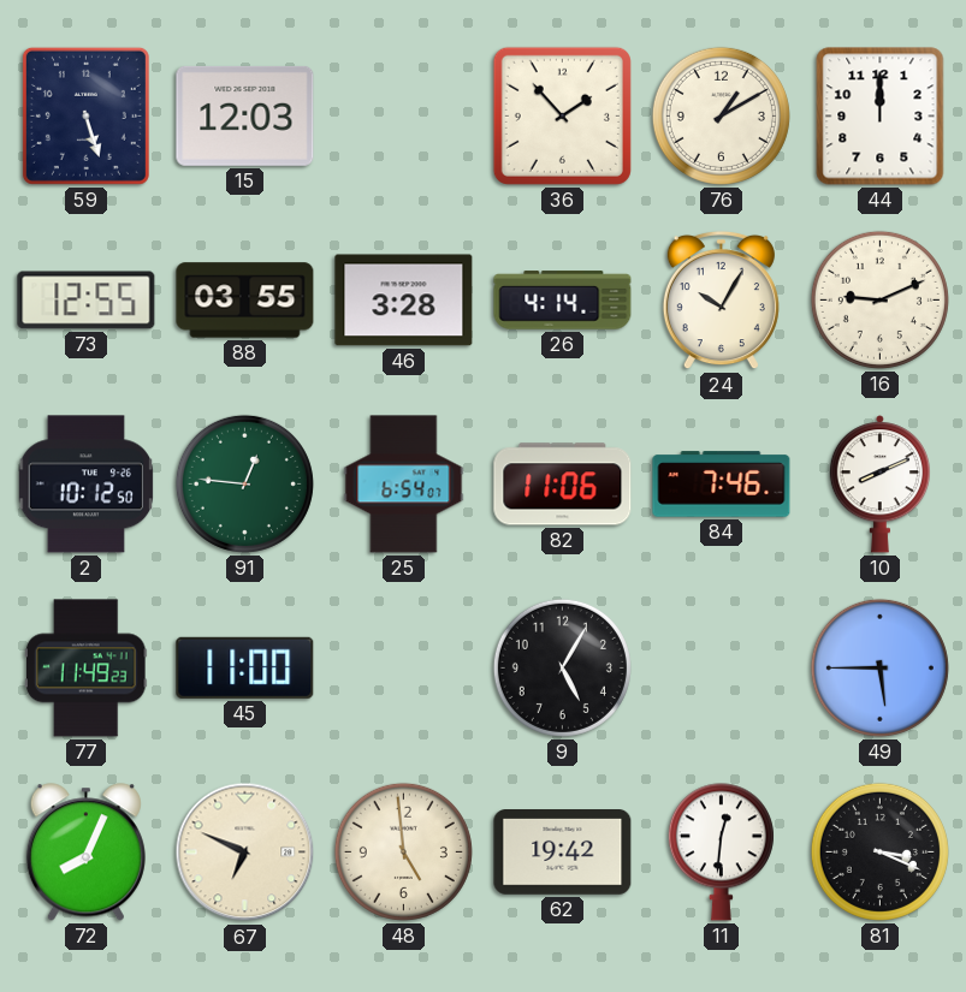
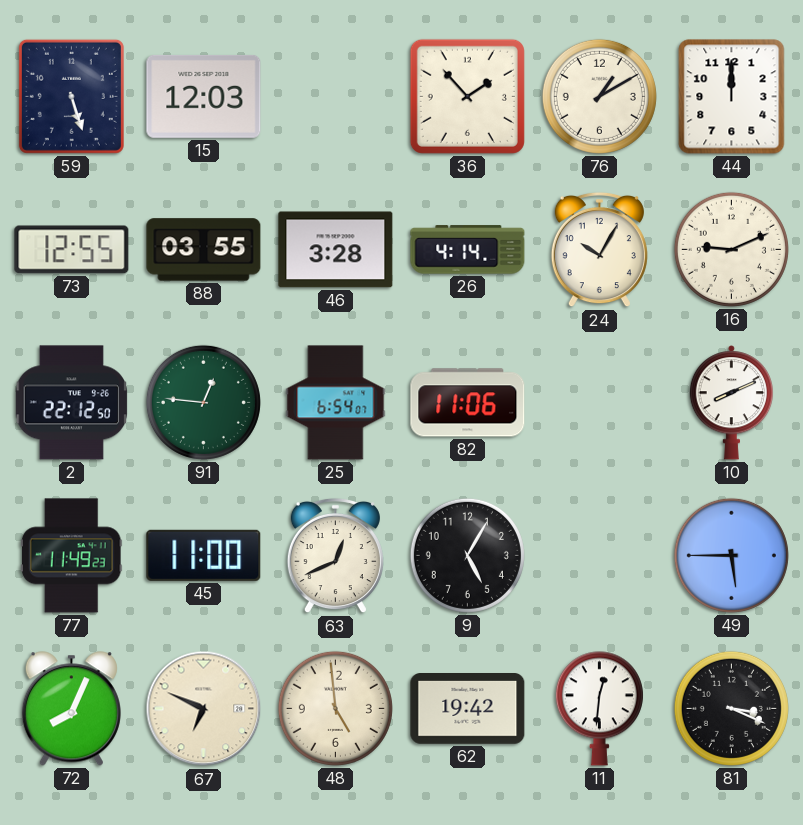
2: 10:12 -> 22:12
84: 7:46 -> none
63: none -> 12:41
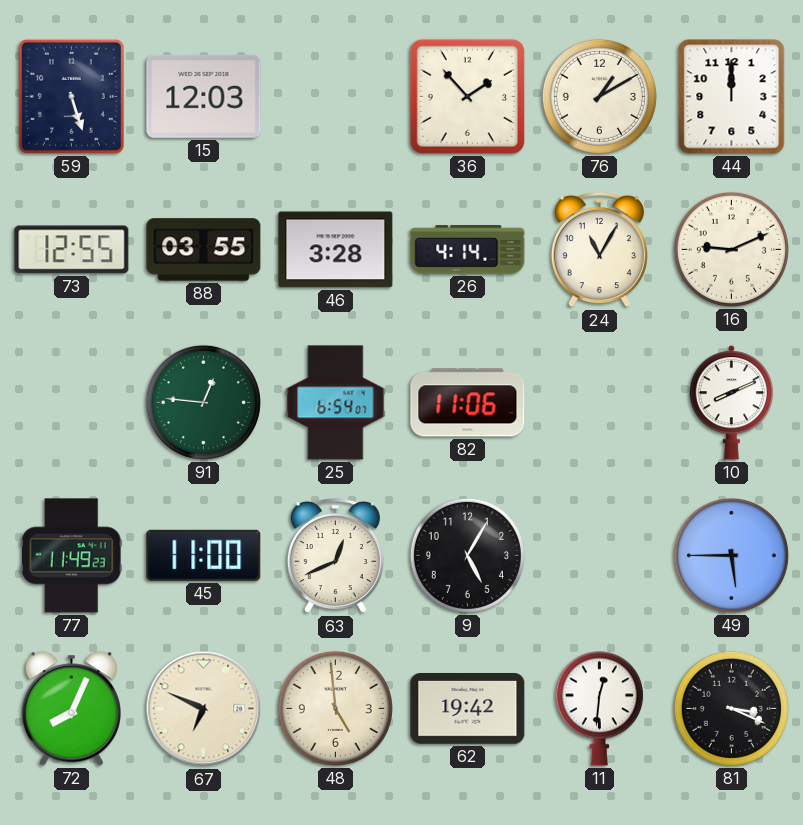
24: 10:05 -> 11:05
2: 22:12 -> none
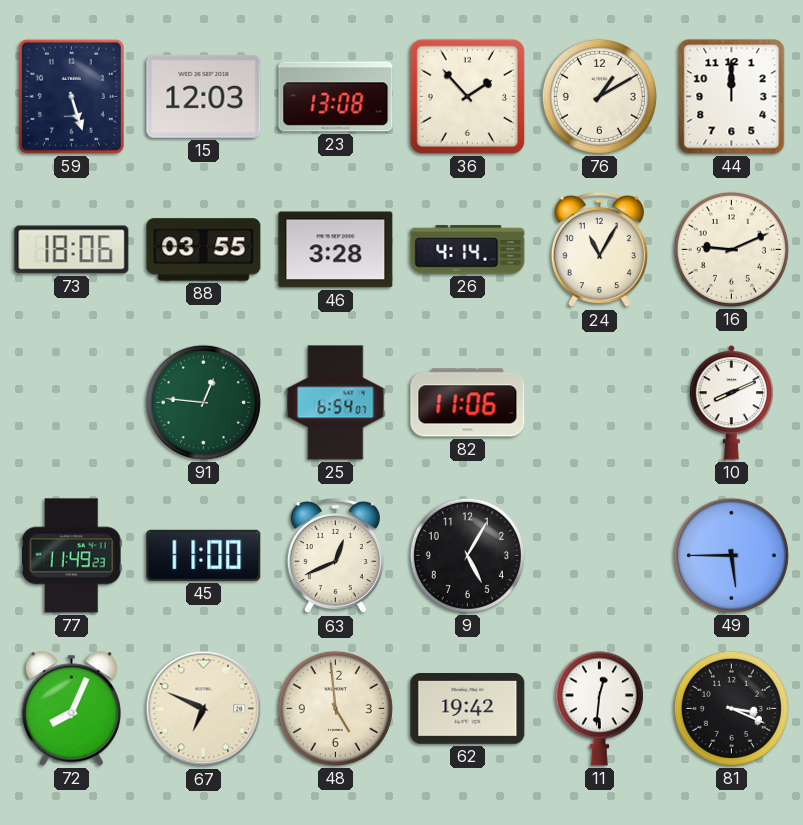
23: none -> 13:08
73: 12:55 -> 18:06
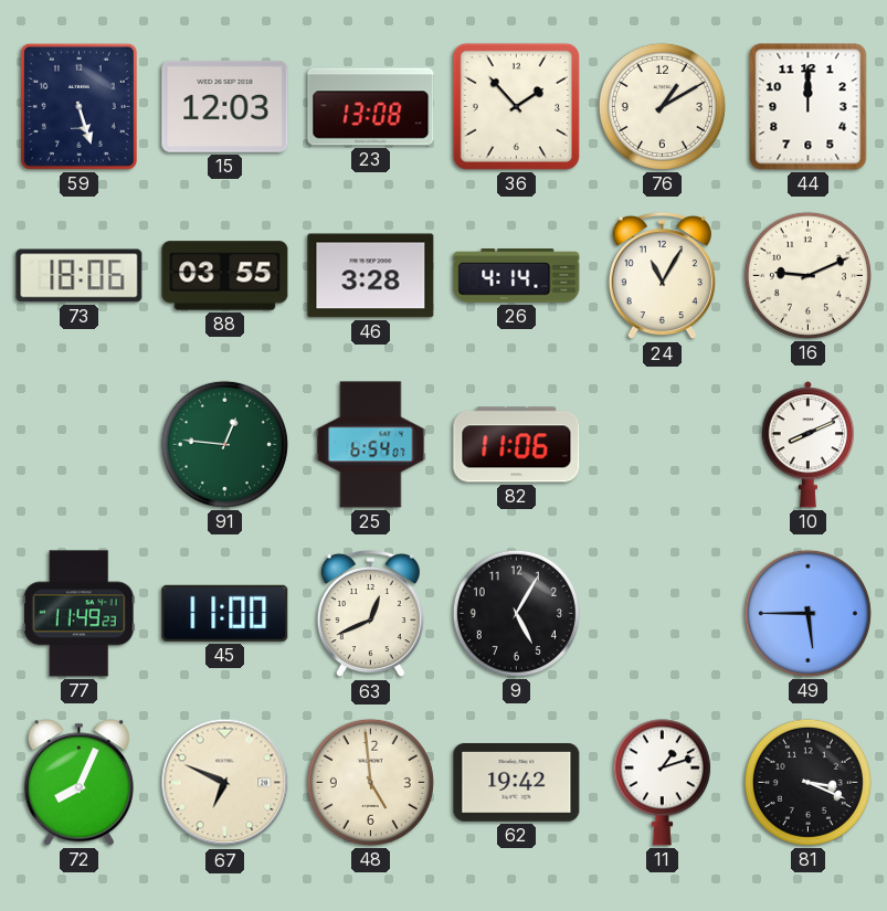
11: 12:31 -> 1:12
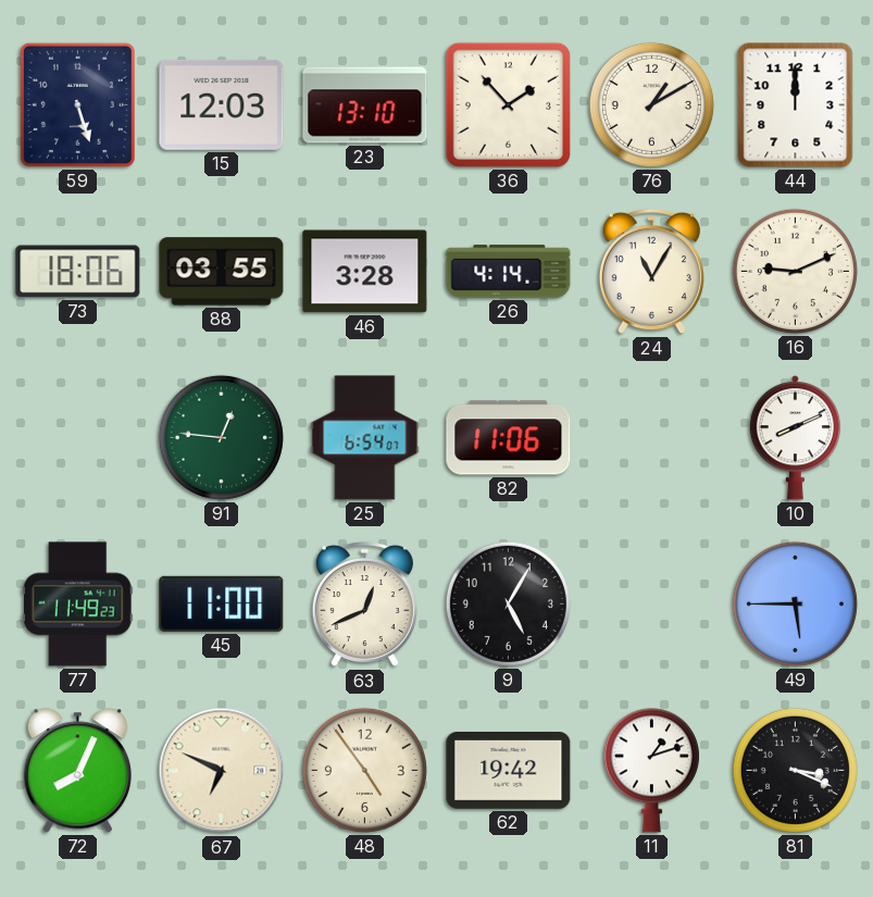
23: 13:08 -> 13:10
48: 4:59 -> 4:54
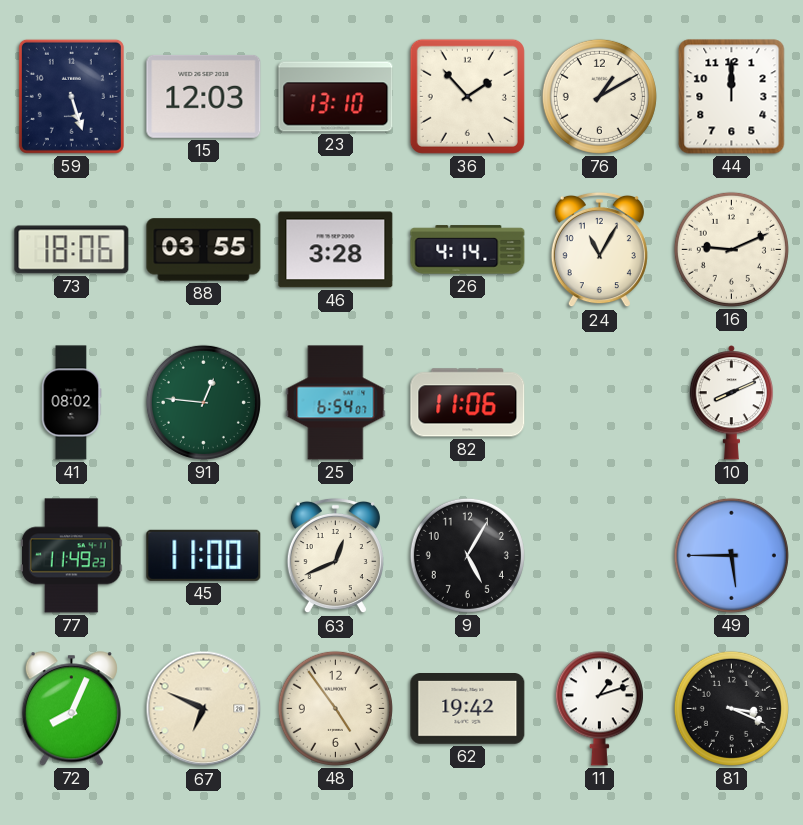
41: none -> 08:02
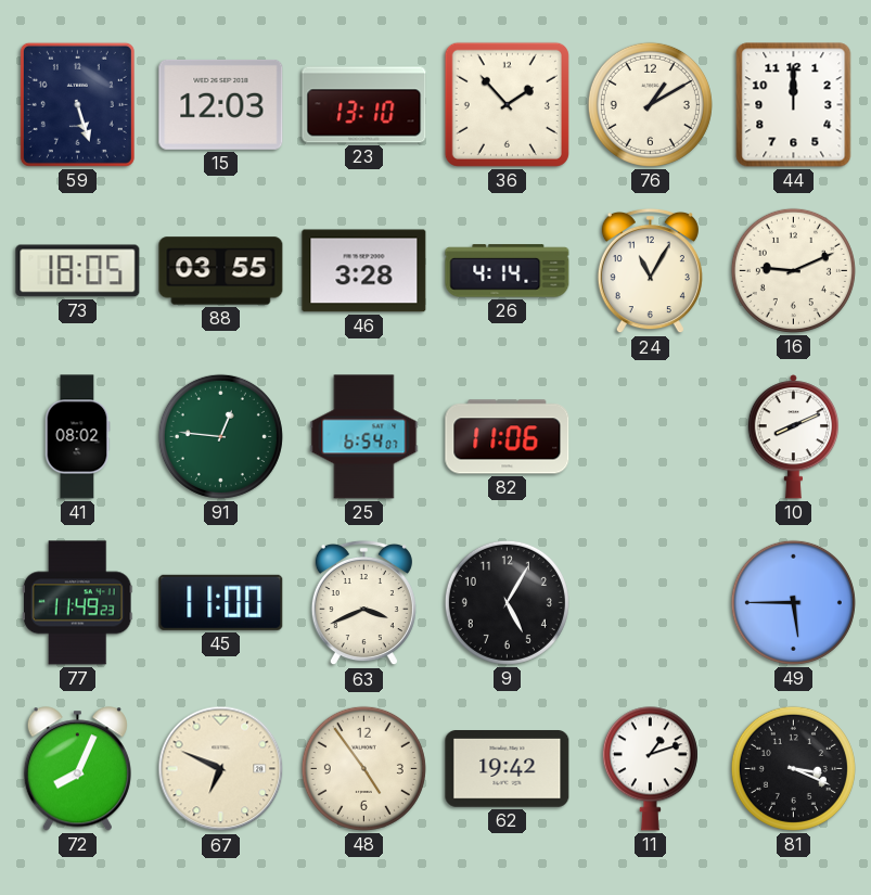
73: 18:06 -> 18:05
63: 12:41 -> 3:41
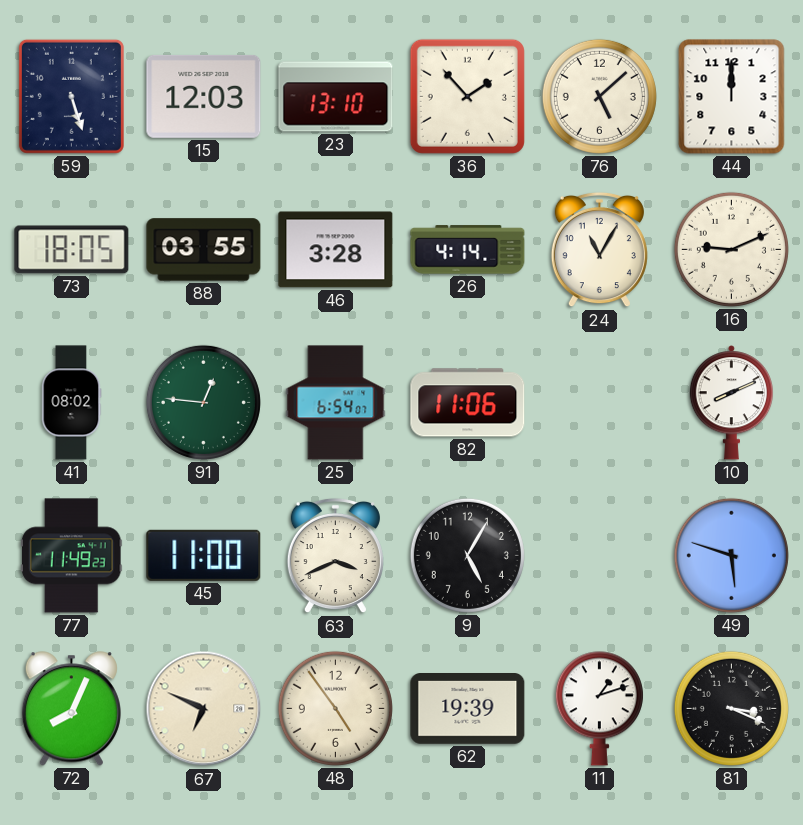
76: 1:10 -> 5:08
49: 5:45 -> 5:48
62: 19:42 -> 19:39
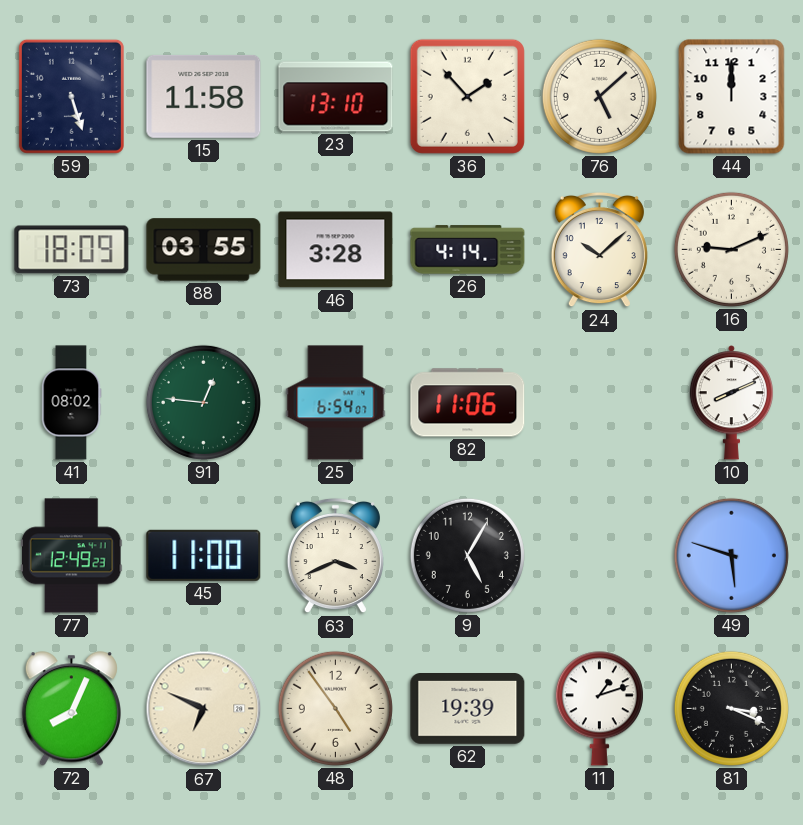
15: 12:03 -> 11:58
73: 18:05 -> 18:09
24: 11:05 -> 10:08
77: 11:49 -> 12:49
